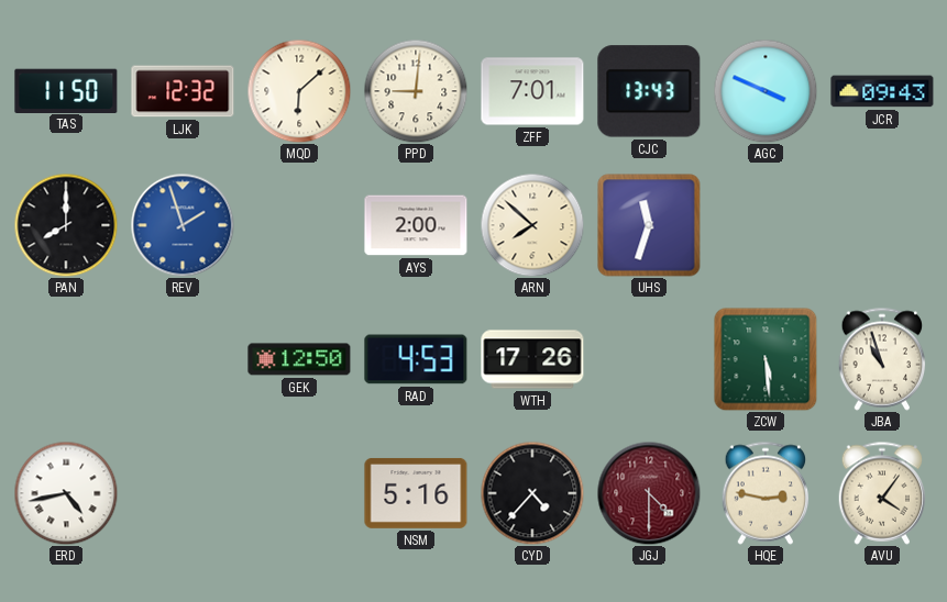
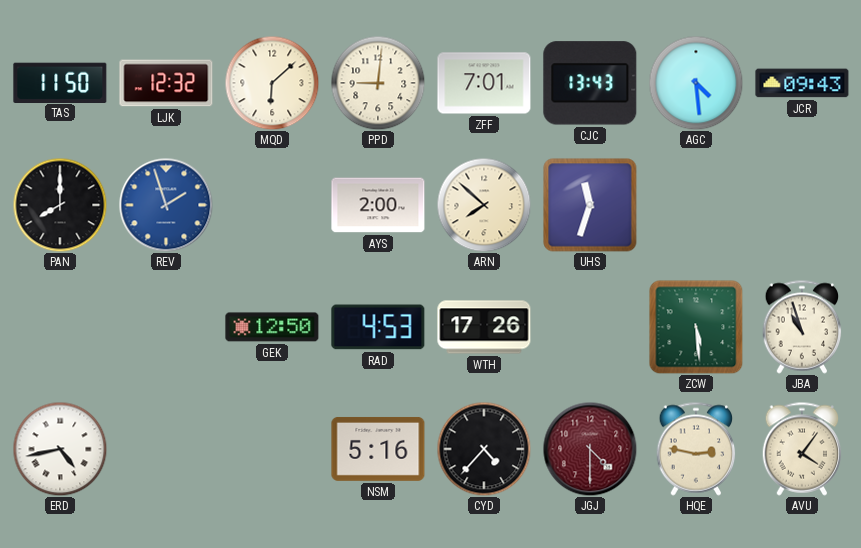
AGC: 3:49 -> 4:29
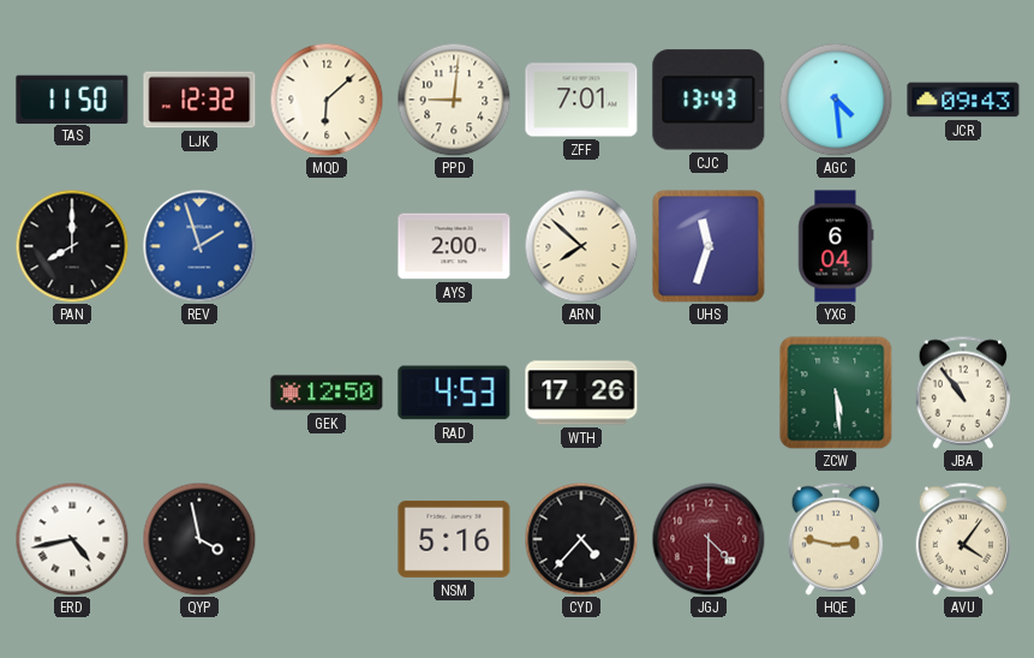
YXG: none -> 6:04
JBA: 10:57 -> 10:54
QYP: none -> 3:58
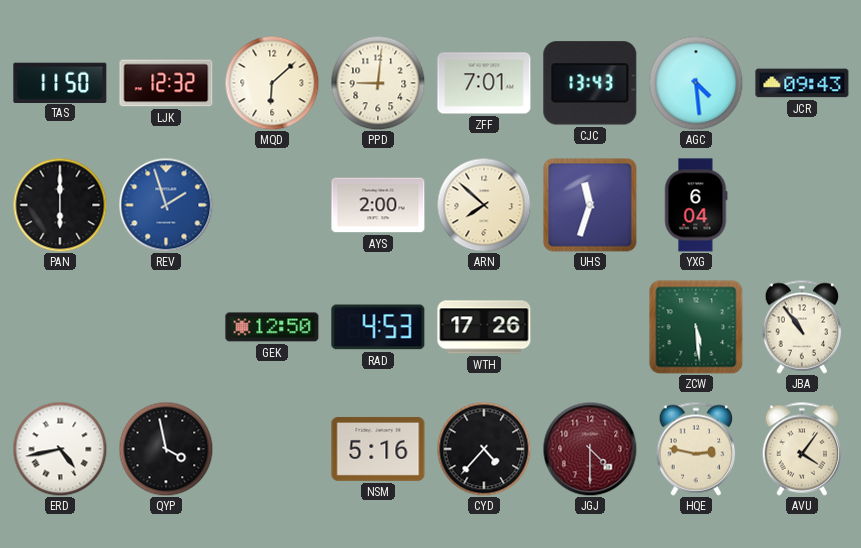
PAN: 8:00 -> 6:00
